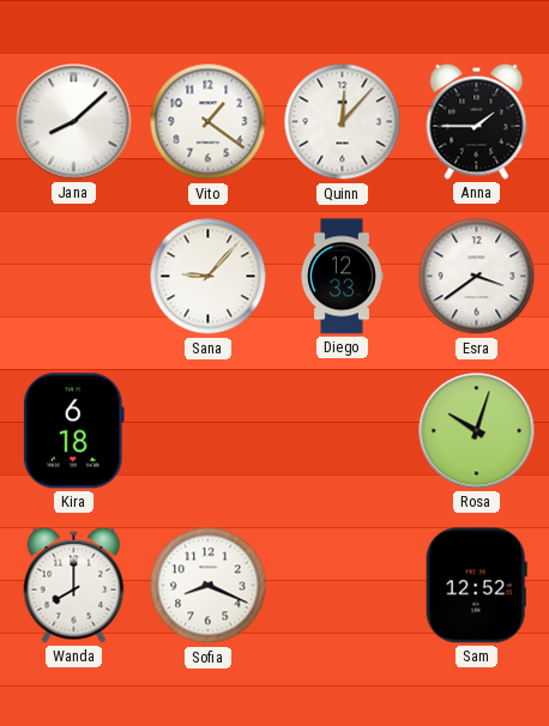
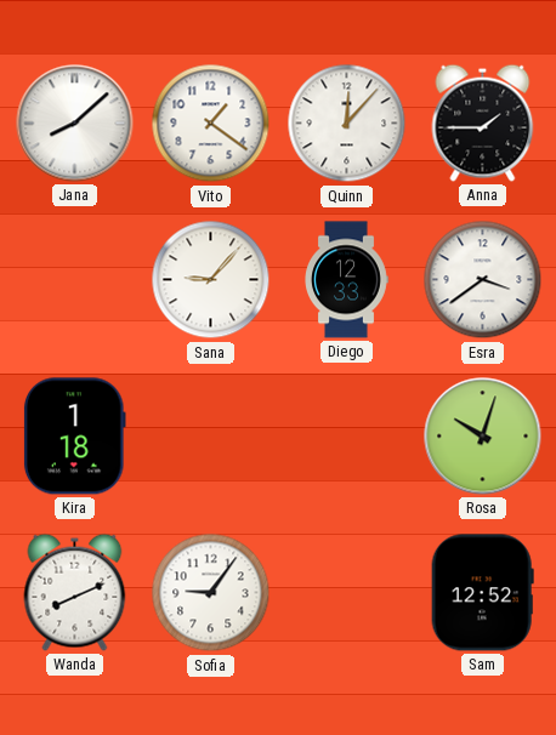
Kira: 6:18 -> 1:18
Wanda: 8:00 -> 8:11
Sofia: 8:19 -> 9:06
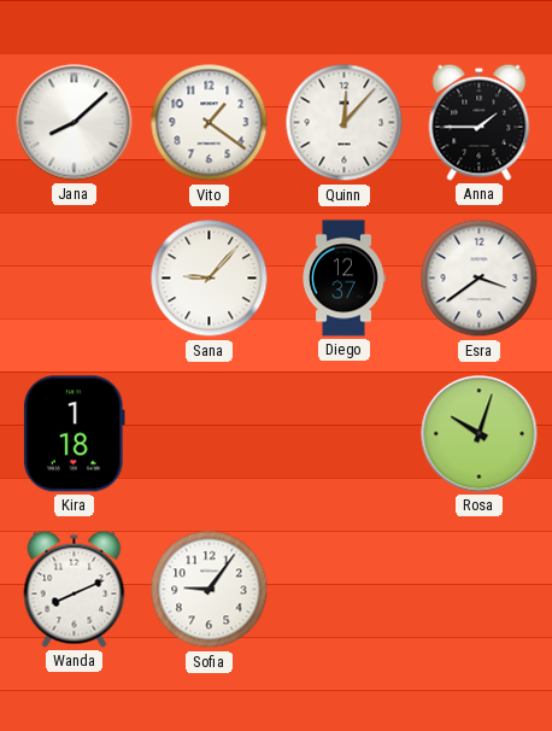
Diego: 12:33 -> 12:37
Sam: 12:52 -> none
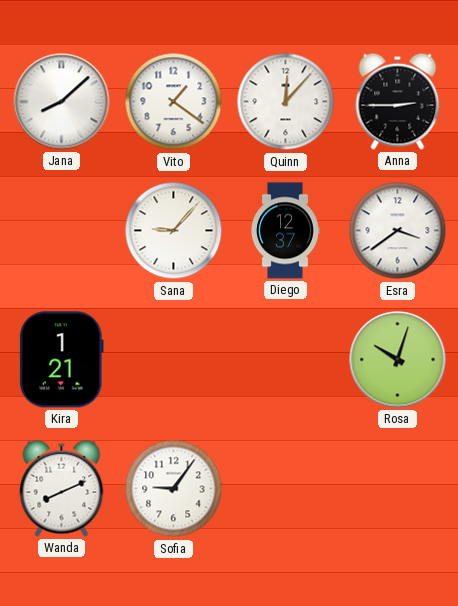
Anna: 1:45 -> 2:45
Kira: 1:18 -> 1:21
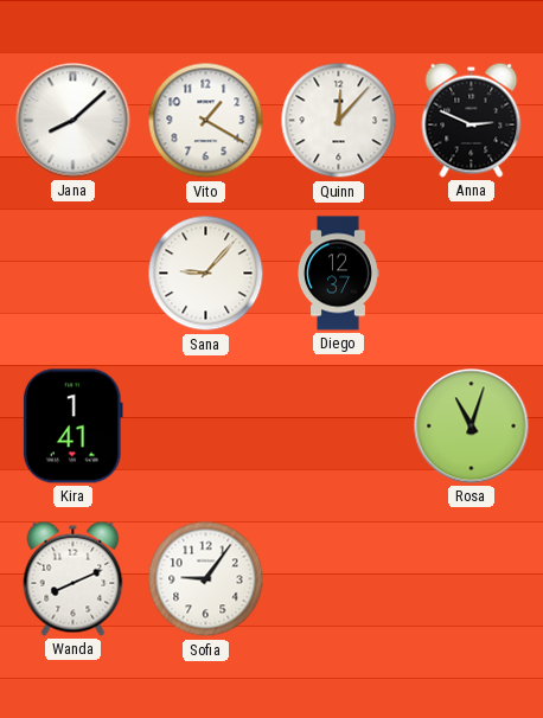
Vito: 1:21 -> 1:20
Anna: 2:45 -> 2:49
Esra: 3:39 -> none
Kira: 1:21 -> 1:41
Rosa: 10:03 -> 11:03
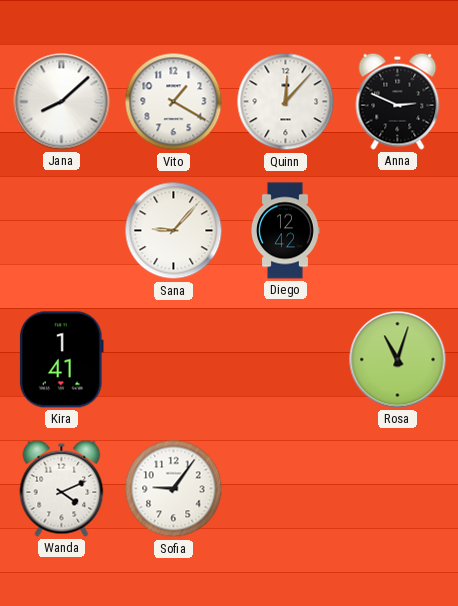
Diego: 12:37 -> 12:42
Wanda: 8:11 -> 4:11
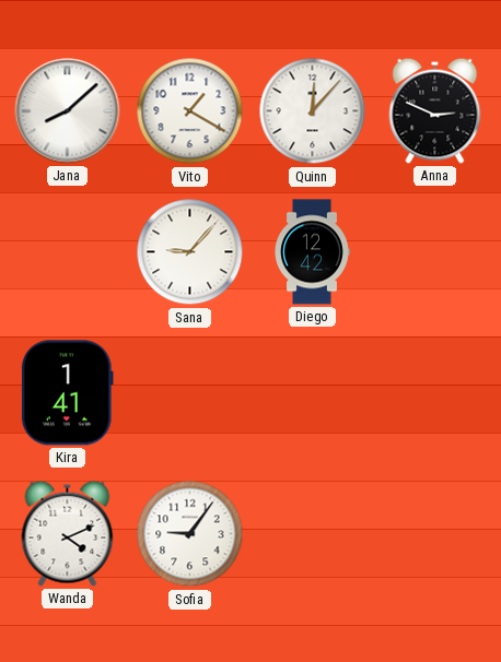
Rosa: 11:03 -> none
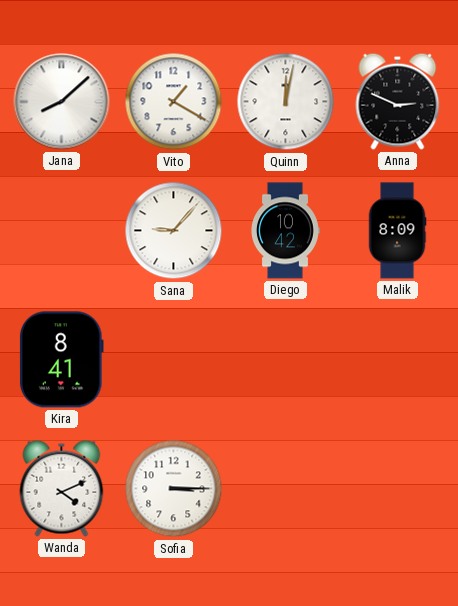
Quinn: 12:07 -> 12:02
Diego: 12:42 -> 10:42
Malik: none -> 8:09
Kira: 1:41 -> 8:41
Sofia: 9:06 -> 3:15
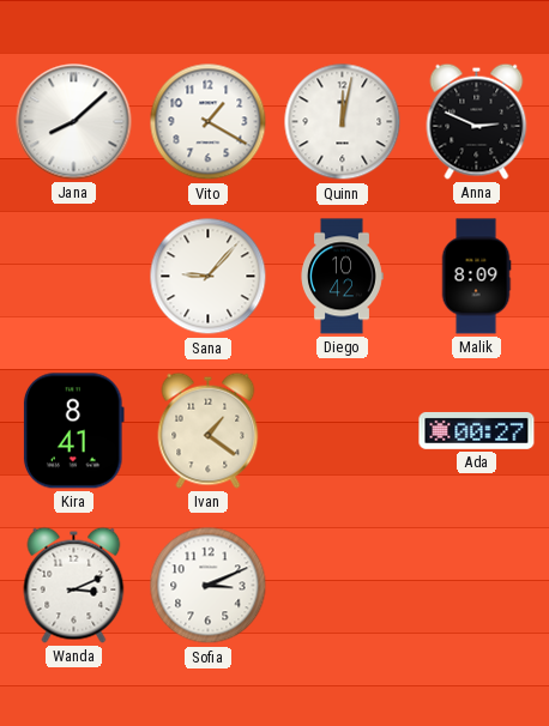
Ivan: none -> 1:21
Ada: none -> 00:27
Wanda: 4:11 -> 3:11
Sofia: 3:15 -> 3:11
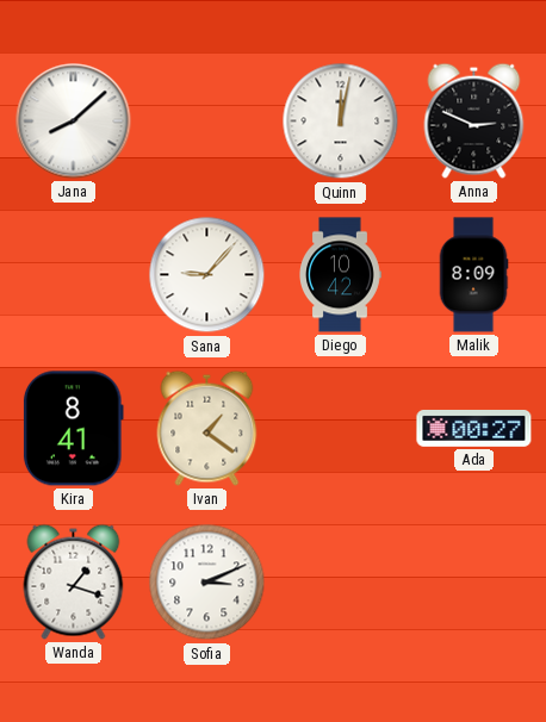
Vito: 1:20 -> none
Wanda: 3:11 -> 1:18
